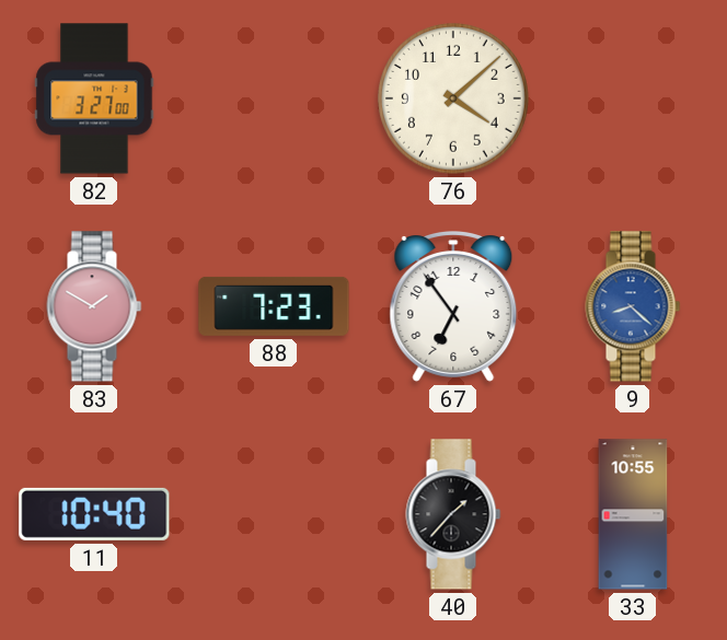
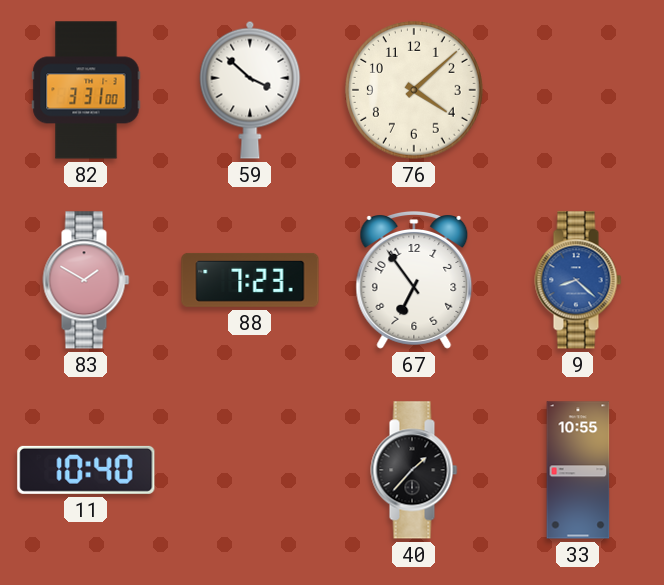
82: 3:27 -> 3:31
59: none -> 3:52
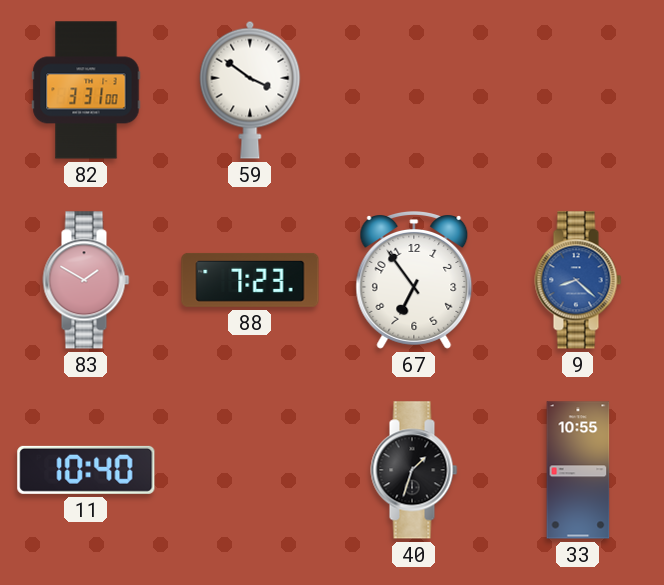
59: 3:52 -> 3:51
76: 4:08 -> none
40: 1:37 -> 1:33
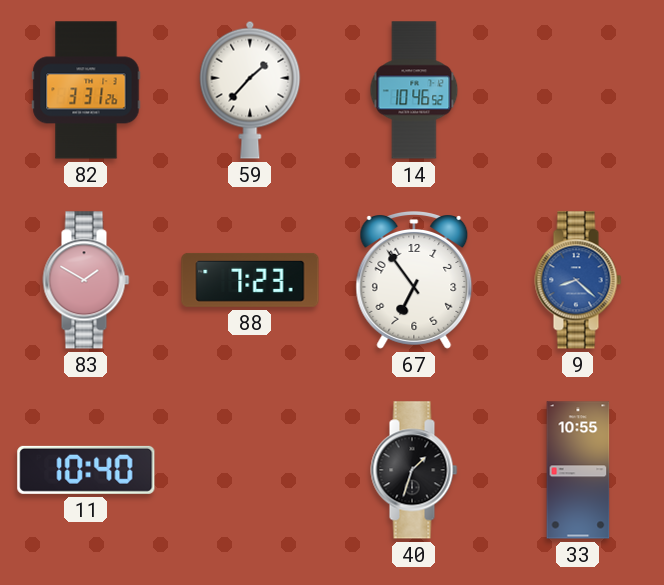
82: 3:31:00 -> 3:31:26
59: 3:51 -> 1:37
14: none -> 10:46
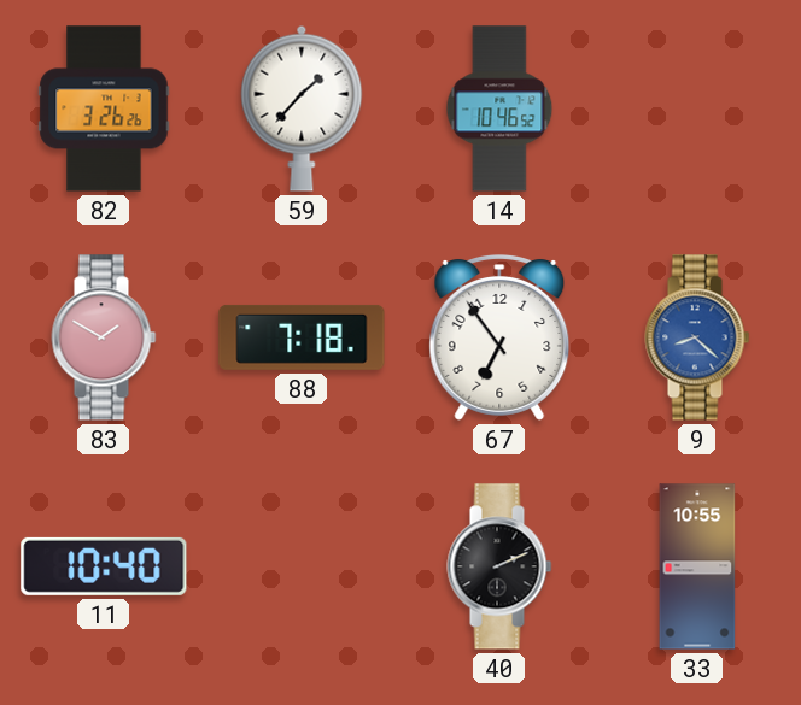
82: 3:31 -> 3:26
88: 7:23 -> 7:18
40: 1:33 -> 2:11
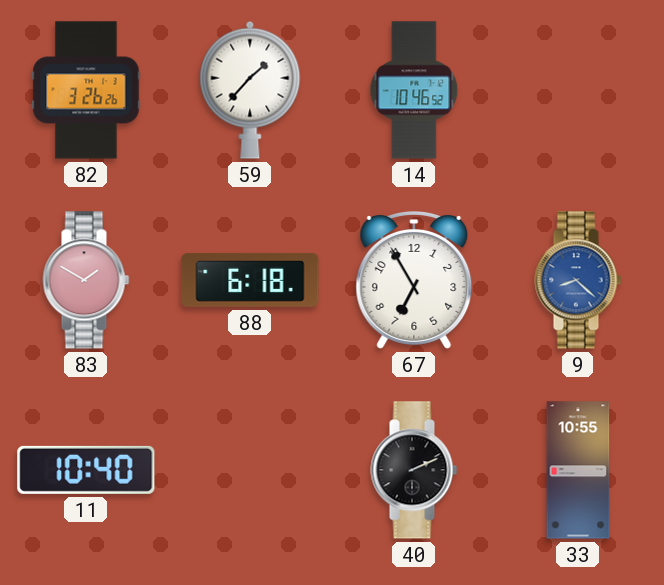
88: 7:18 -> 6:18
67: 6:54 -> 6:55
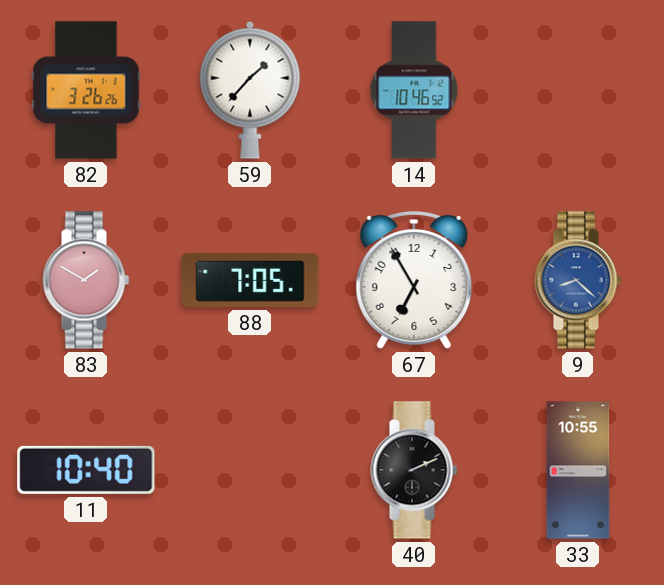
88: 6:18 -> 7:05
